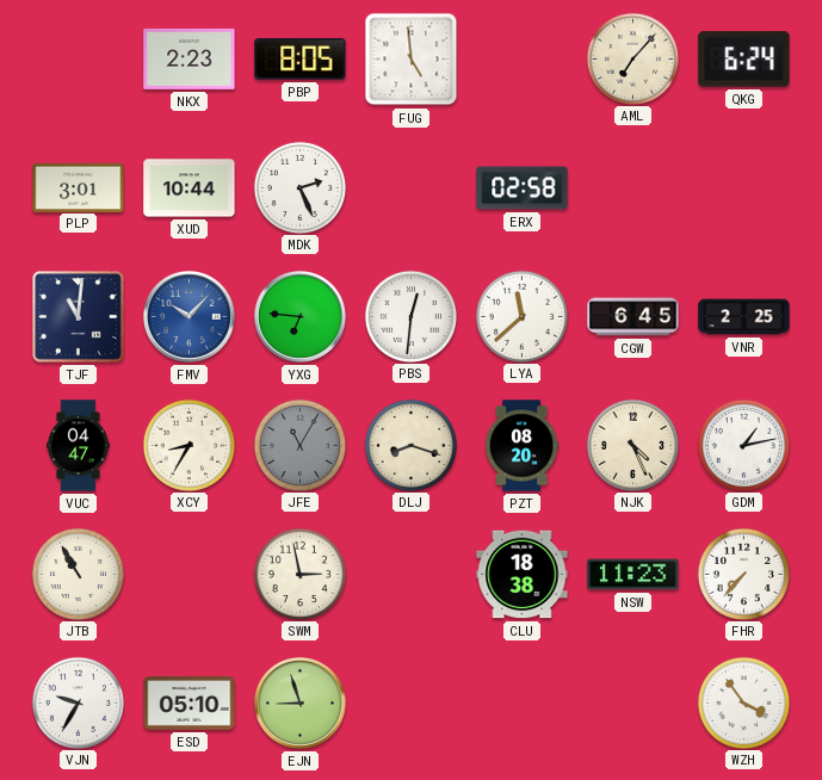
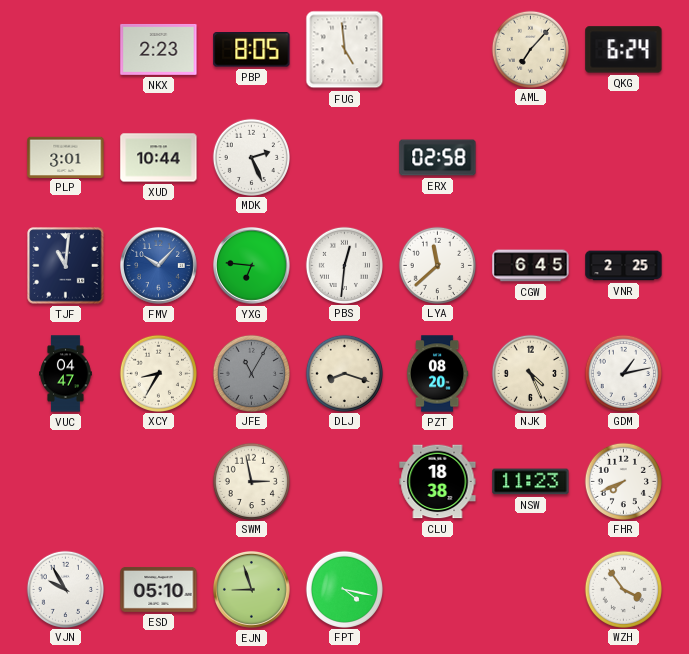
JTB: 10:55 -> none
FHR: 7:37 -> 7:41
VJN: 9:35 -> 9:55
FPT: none -> 4:17
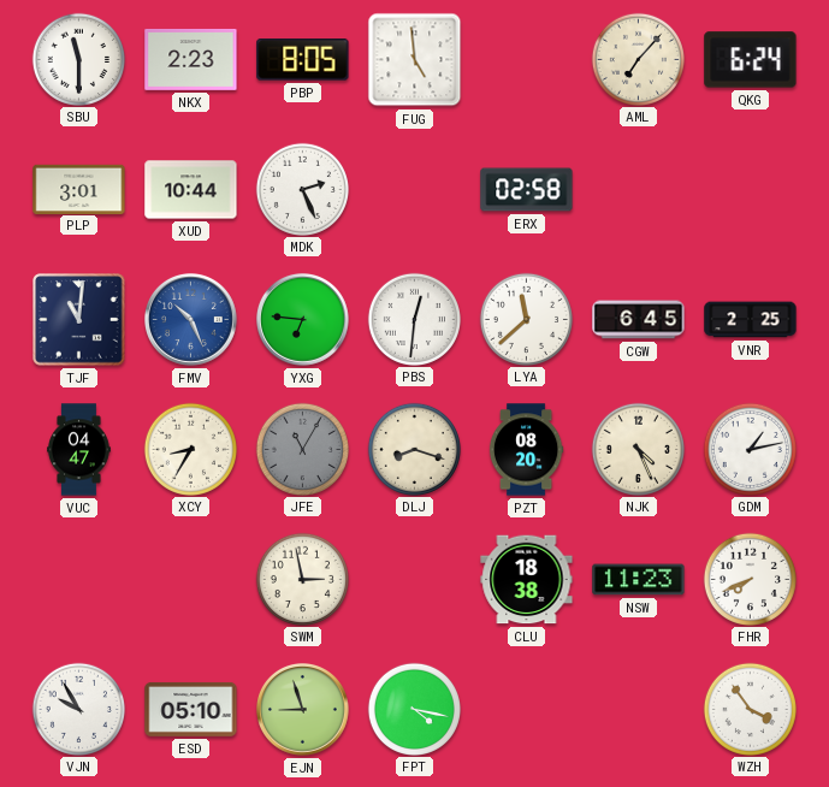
SBU: none -> 11:30
FMV: 10:07 -> 10:26
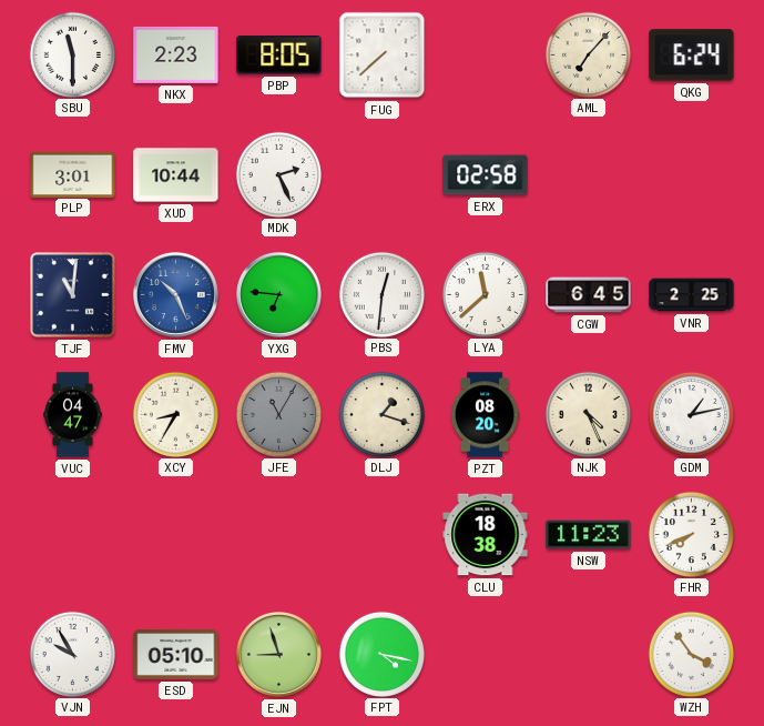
FUG: 4:59 -> 7:38
DLJ: 8:18 -> 1:18
SWM: 2:58 -> none
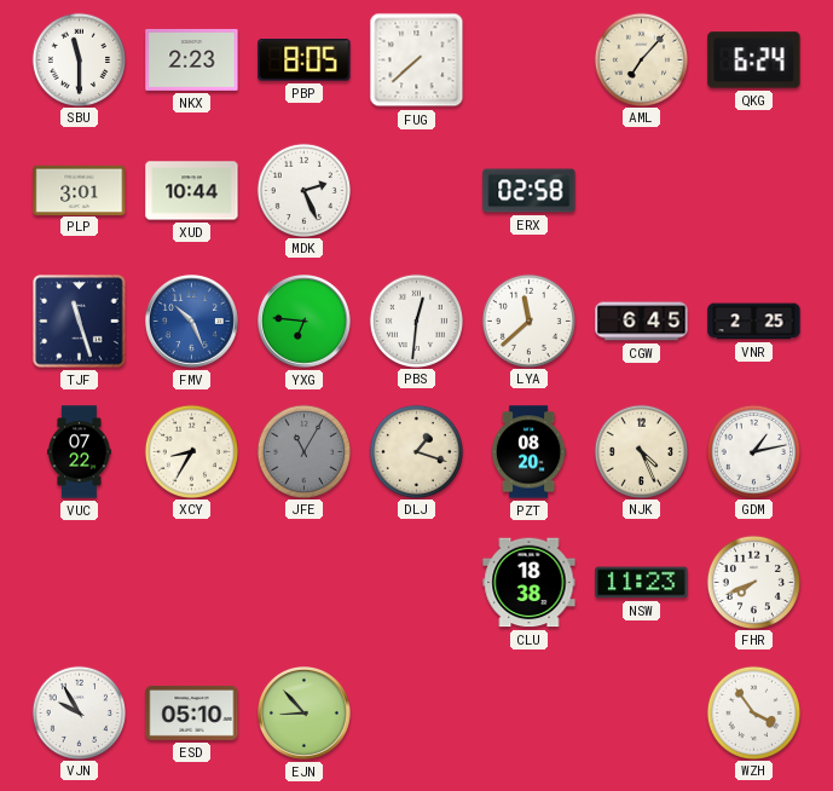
TJF: 11:01 -> 11:27
VUC: 04:47 -> 07:22
EJN: 8:57 -> 8:53
FPT: 4:17 -> none
